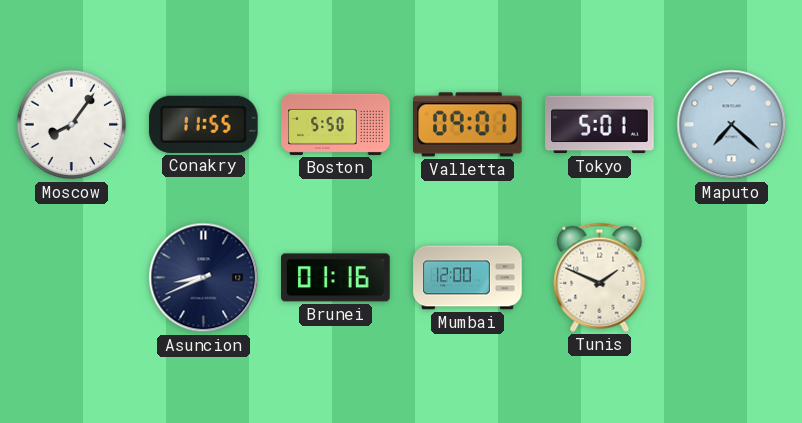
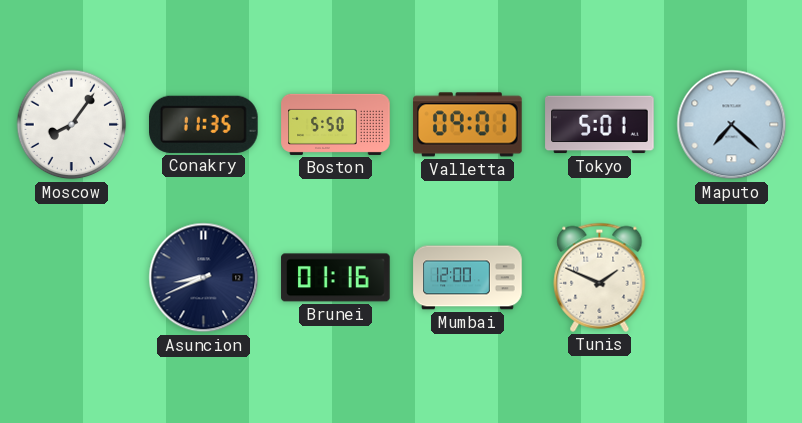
Conakry: 11:55 -> 11:35
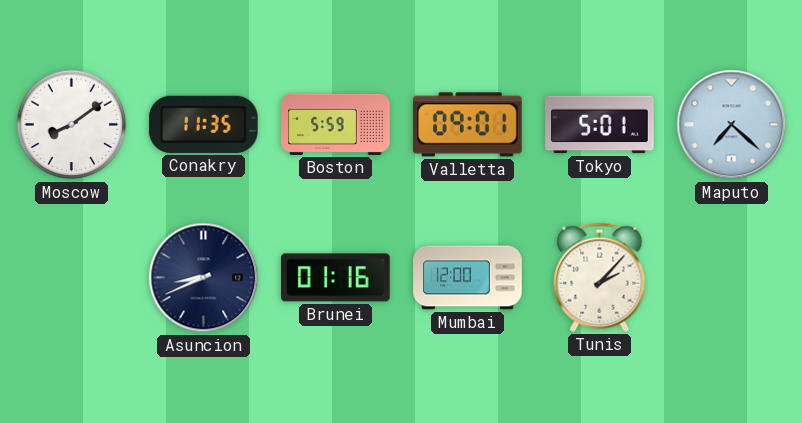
Moscow: 8:06 -> 8:09
Boston: 5:50 -> 5:59
Tunis: 1:49 -> 2:07
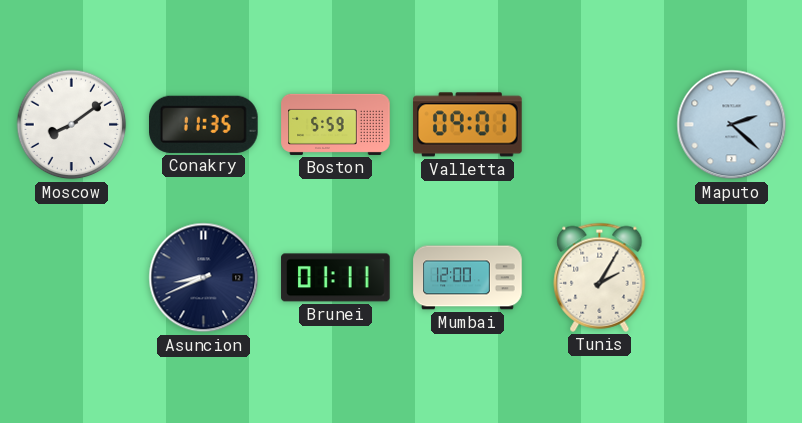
Tokyo: 5:01 -> none
Maputo: 7:22 -> 2:22
Brunei: 01:16 -> 01:11
Tunis: 2:07 -> 2:05
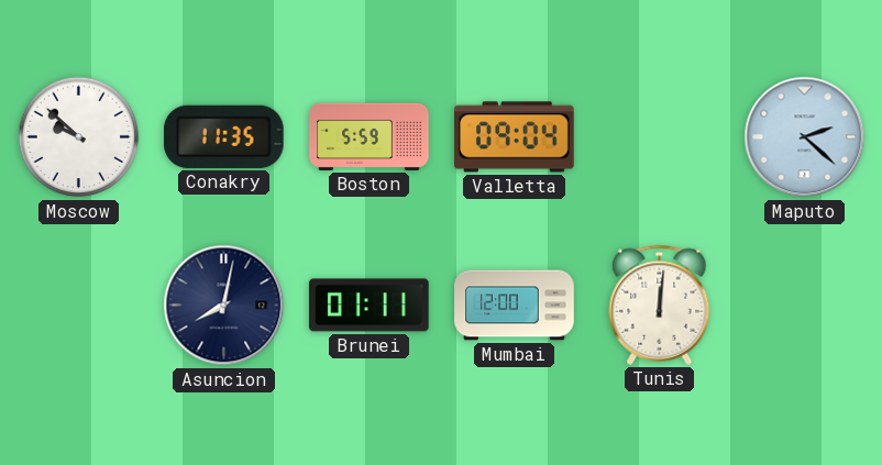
Moscow: 8:09 -> 9:52
Valletta: 09:01 -> 09:04
Asuncion: 8:41 -> 8:02
Tunis: 2:05 -> 12:01
